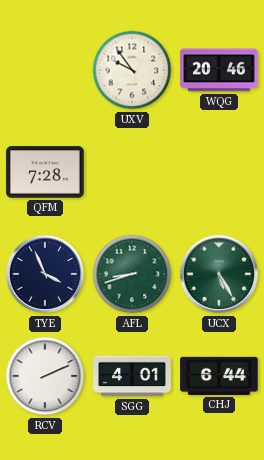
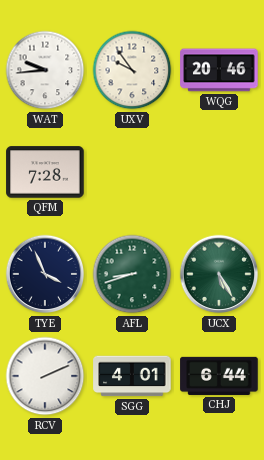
WAT: none -> 9:44
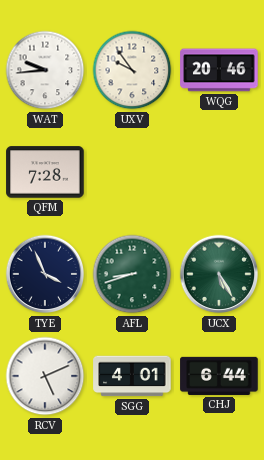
RCV: 2:11 -> 5:11
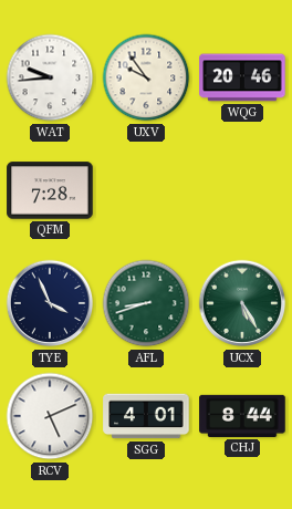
CHJ: 6:44 -> 8:44
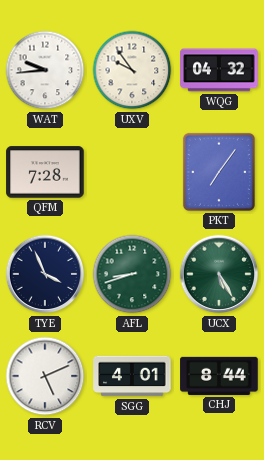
WQG: 20:46 -> 04:32
PKT: none -> 7:06
